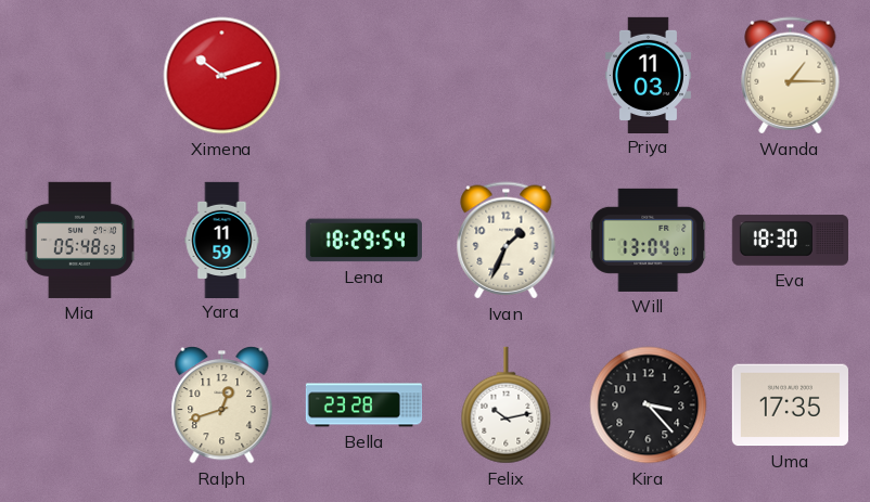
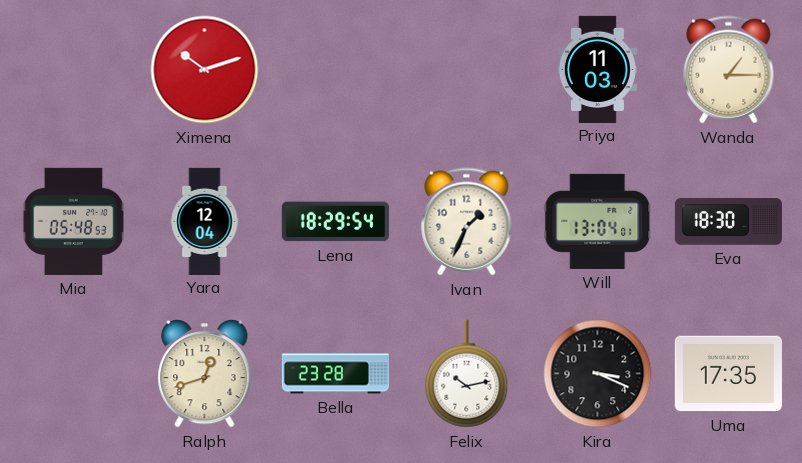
Yara: 11:59 -> 12:04
Kira: 3:23 -> 3:19
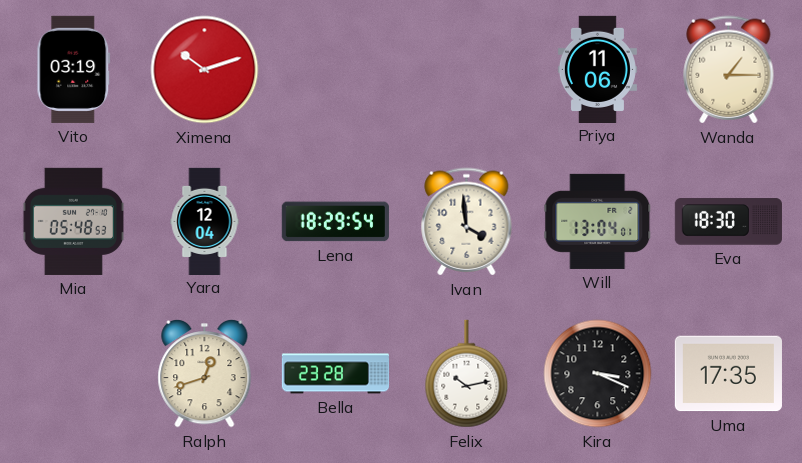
Vito: none -> 03:19
Priya: 11:03 -> 11:06
Ivan: 1:34 -> 3:59
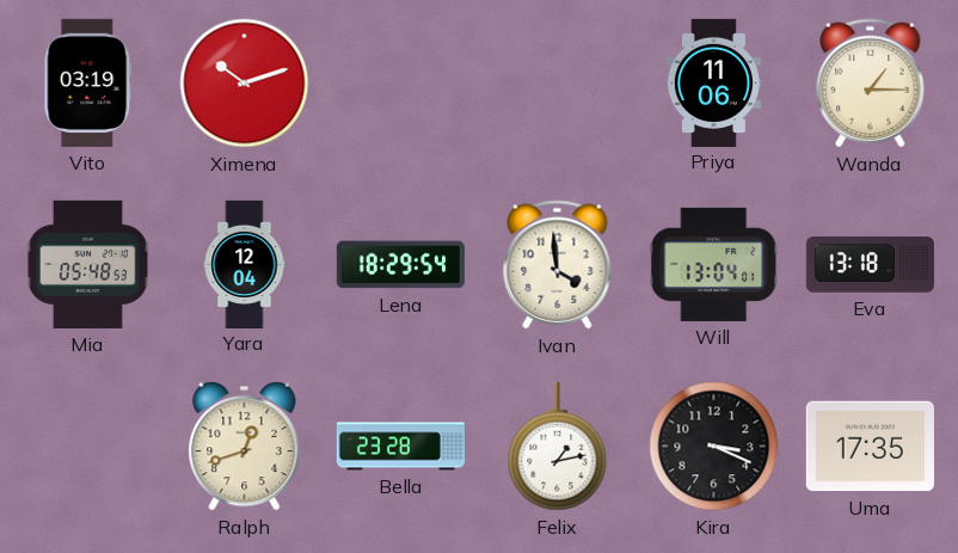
Eva: 18:30 -> 13:18
Felix: 10:13 -> 1:13
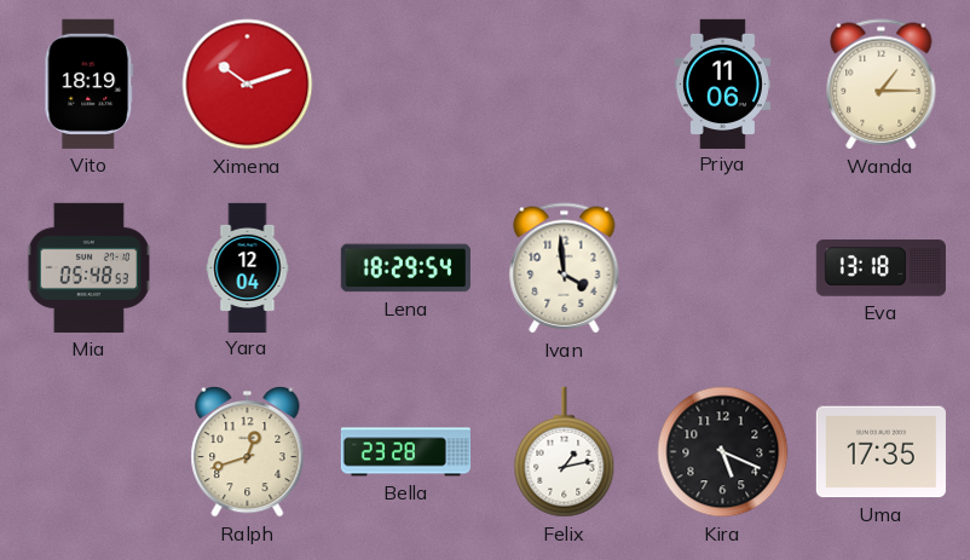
Vito: 03:19 -> 18:19
Will: 13:04 -> none
Kira: 3:19 -> 5:19
